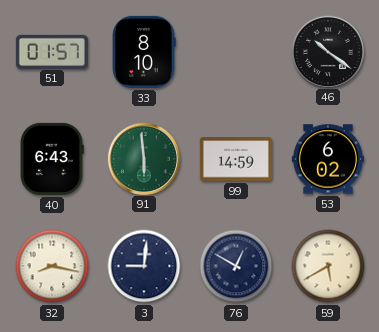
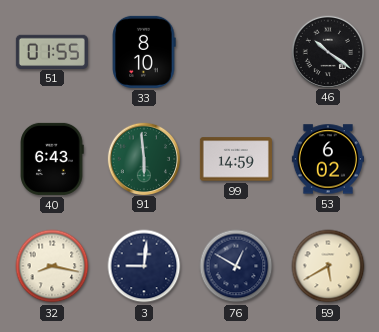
51: 01:57 -> 01:55
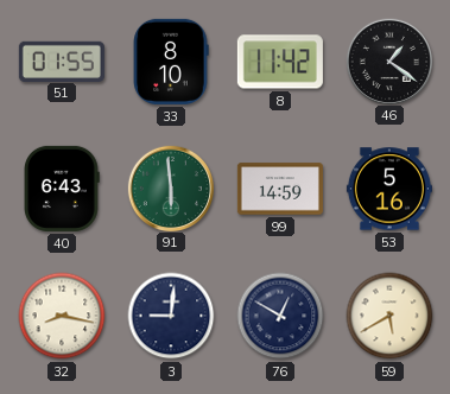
8: none -> 11:42
46: 10:21 -> 1:21
53: 6:02 -> 5:16
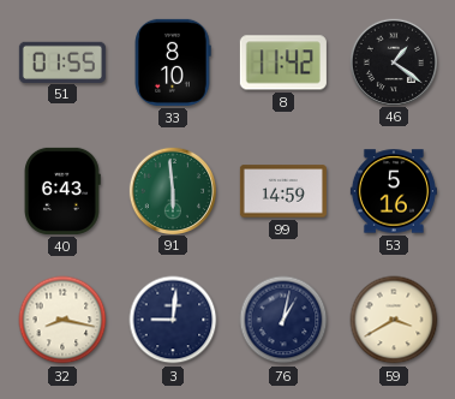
76: 12:50 -> 1:02
59: 5:40 -> 3:40
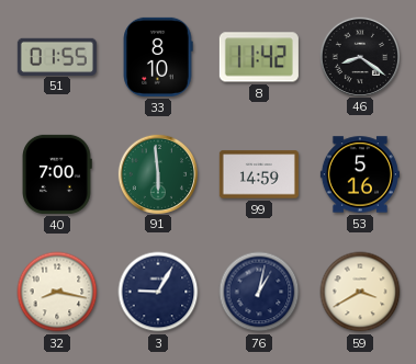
46: 1:21 -> 8:21
40: 6:43 -> 7:00
3: 9:01 -> 9:05
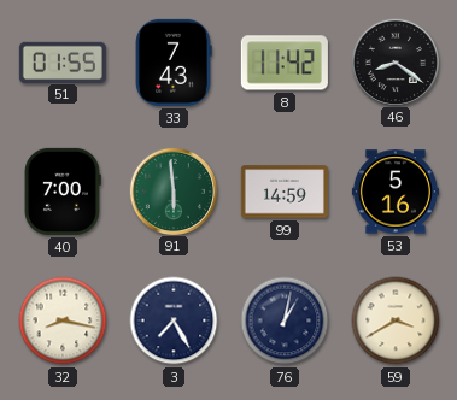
33: 8:10 -> 7:43
3: 9:05 -> 7:25
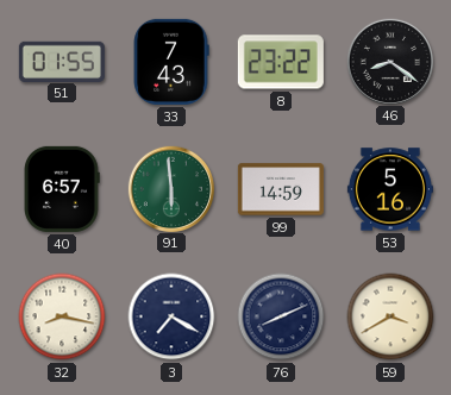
8: 11:42 -> 23:22
40: 7:00 -> 6:57
3: 7:25 -> 7:20
76: 1:02 -> 8:11
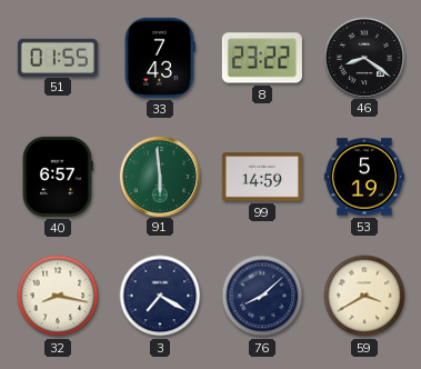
53: 5:16 -> 5:19
76: 8:11 -> 8:08
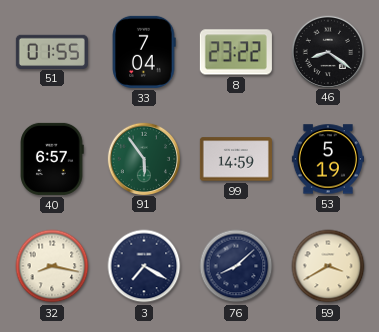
33: 7:43 -> 7:04
91: 5:59 -> 5:54
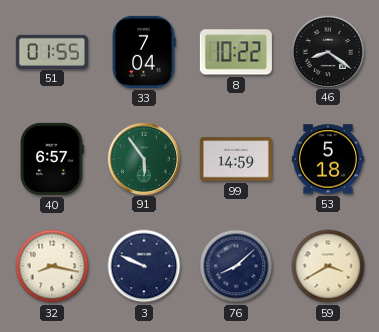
8: 23:22 -> 10:22
53: 5:19 -> 5:18
3: 7:20 -> 9:49
